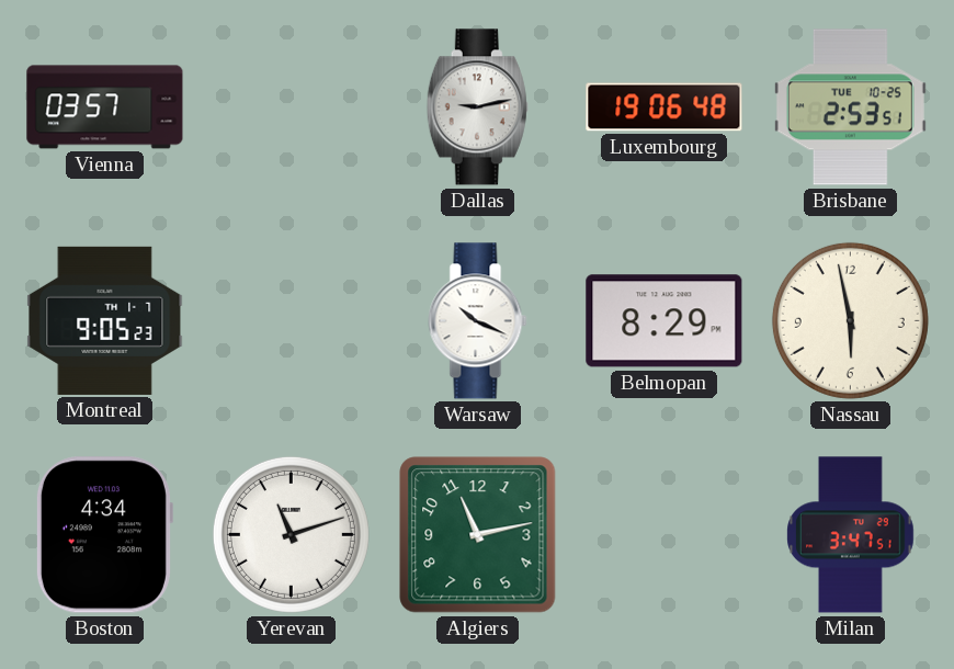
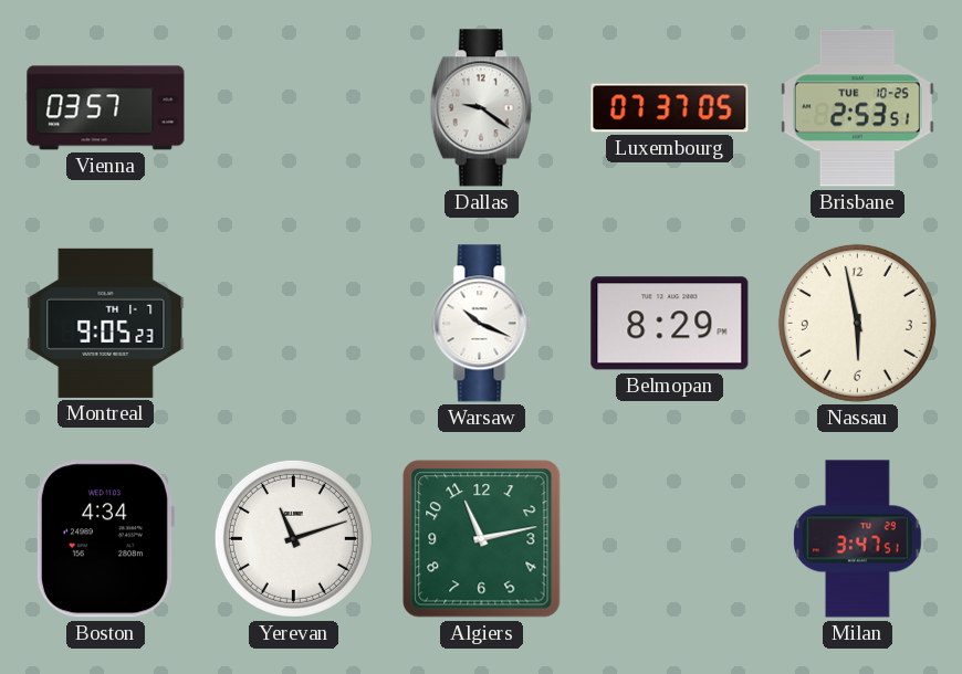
Dallas: 9:13 -> 9:21
Luxembourg: 19:06 -> 07:37
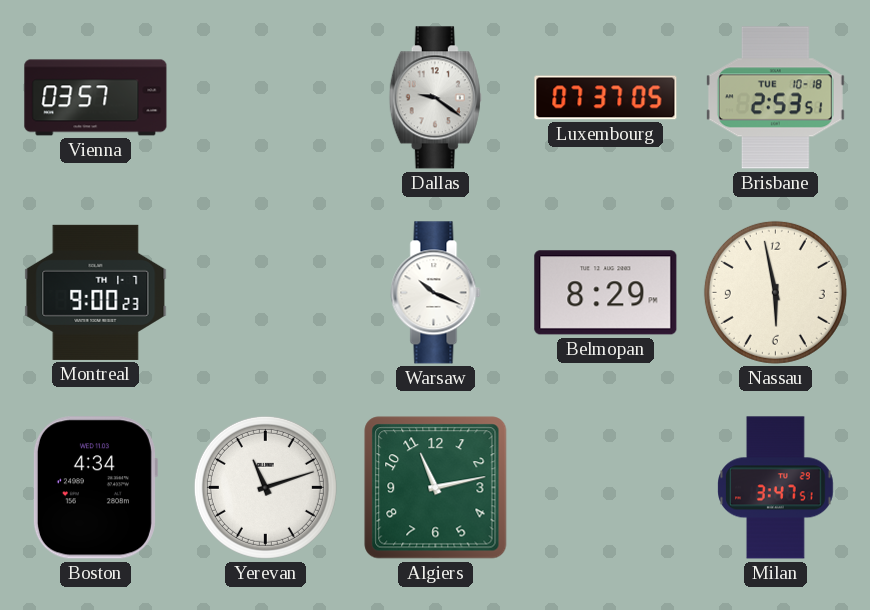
Brisbane date: TUE 10-25 -> TUE 10-18
Montreal: 9:05 -> 9:00
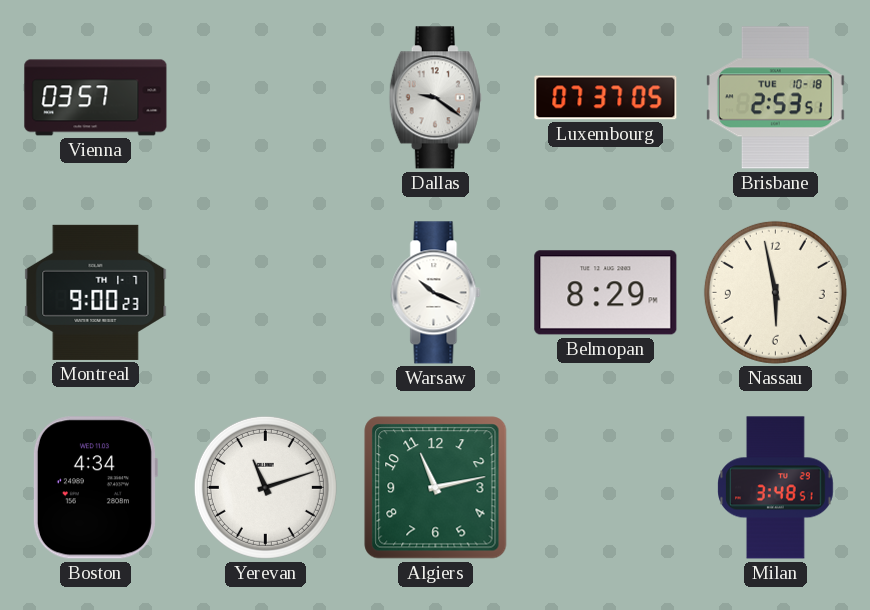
Milan: 3:47 -> 3:48
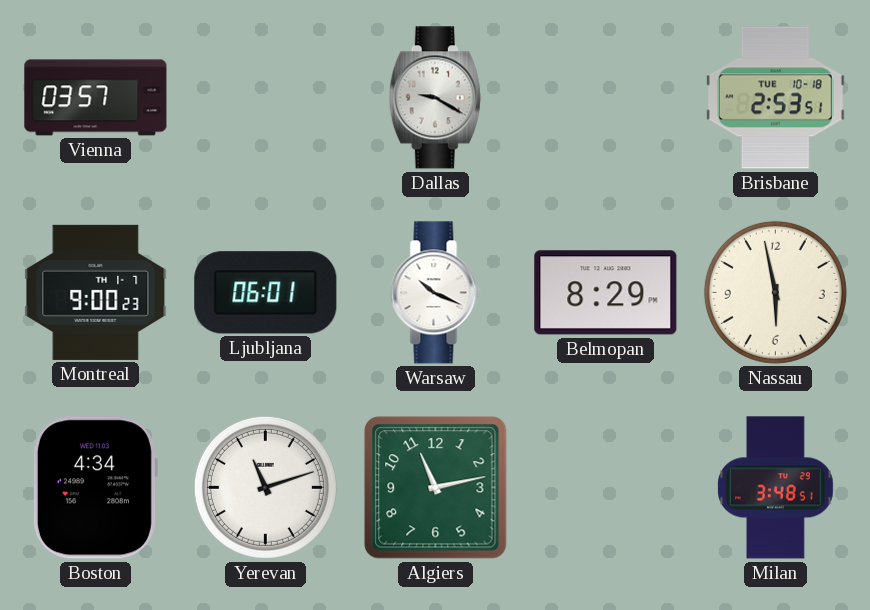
Dallas: 9:21 -> 9:20
Luxembourg: 07:37 -> none
Ljubljana: none -> 06:01
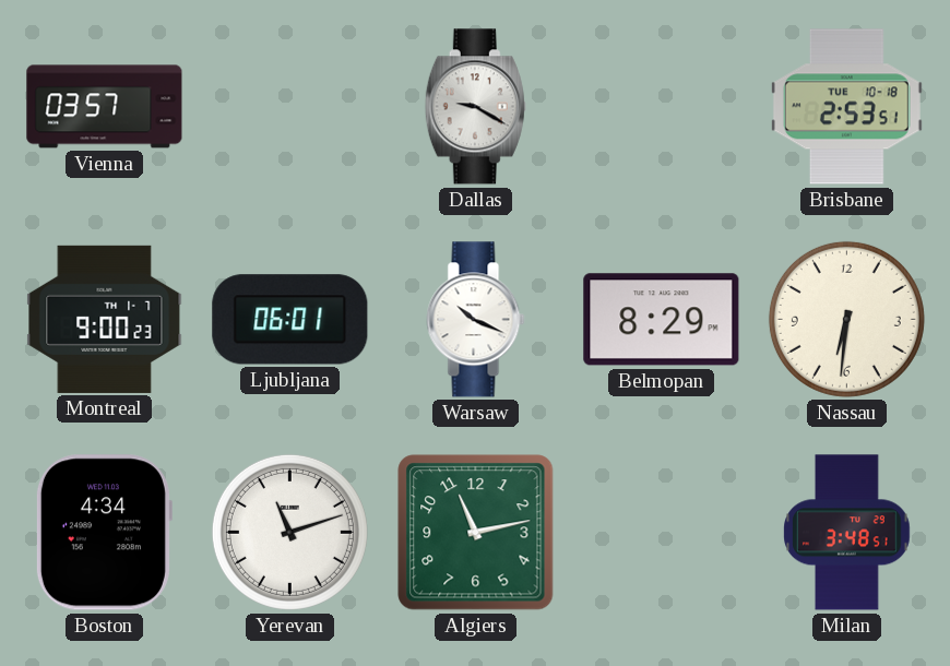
Nassau: 5:58 -> 6:31
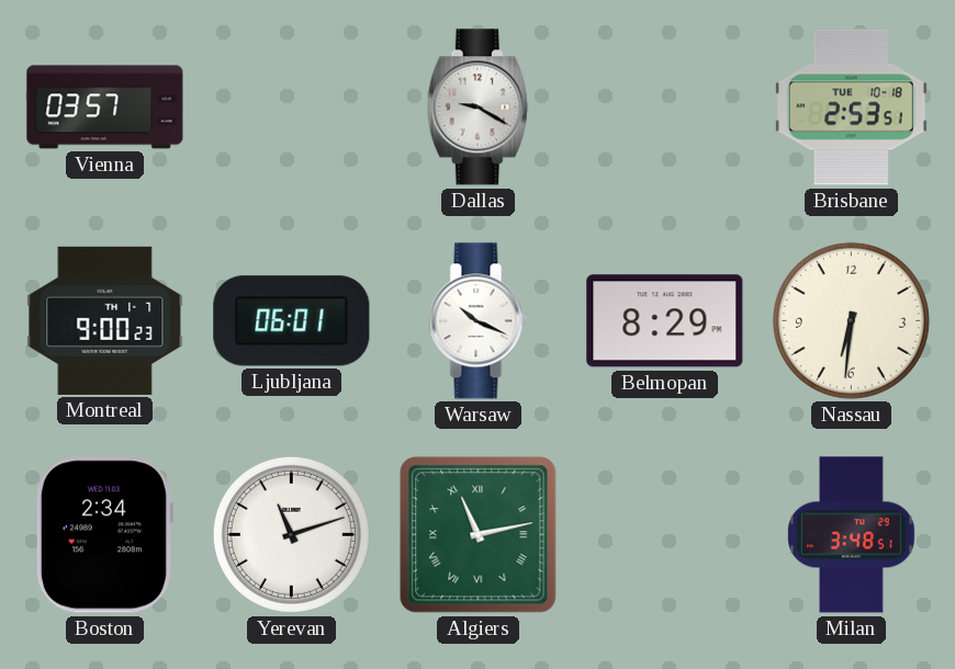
Boston: 4:34 -> 2:34
Algiers numerals: Arabic -> Roman
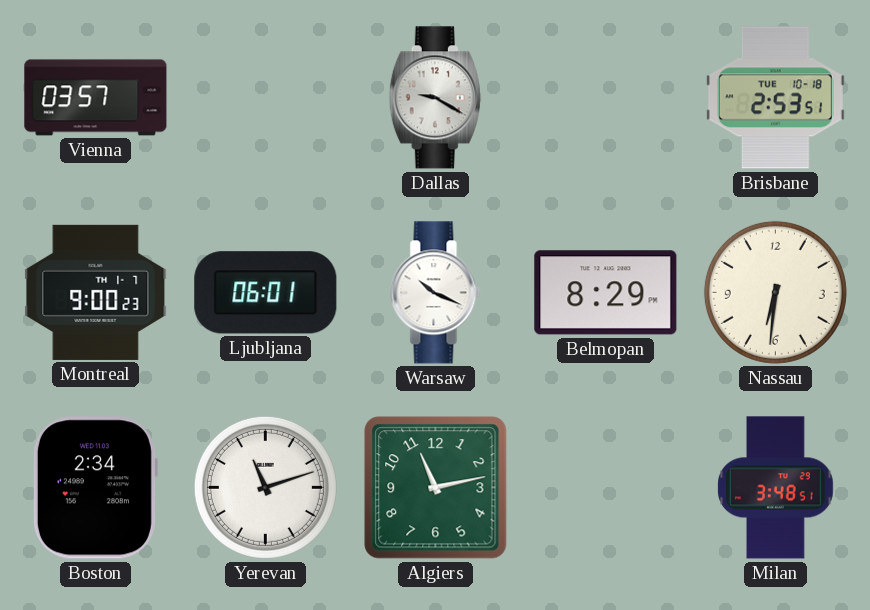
Algiers numerals: Roman -> Arabic
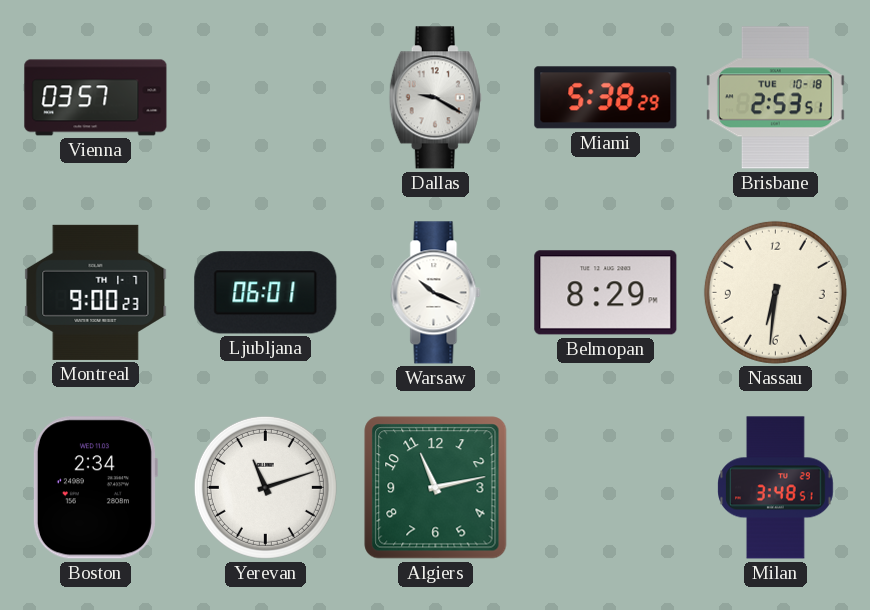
Miami: none -> 5:38
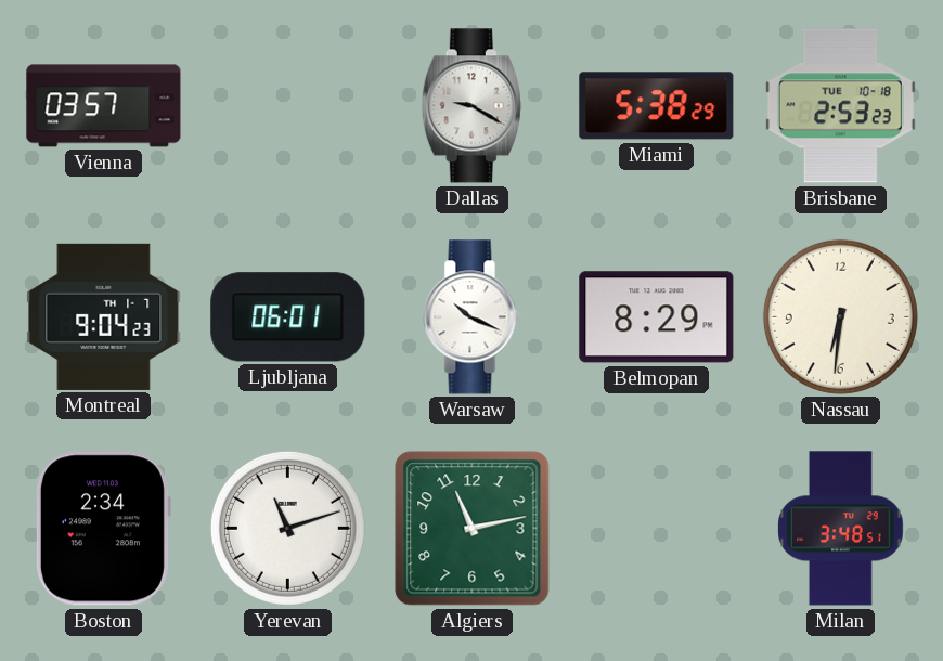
Brisbane: 2:53:51 -> 2:53:23
Montreal: 9:00 -> 9:04
